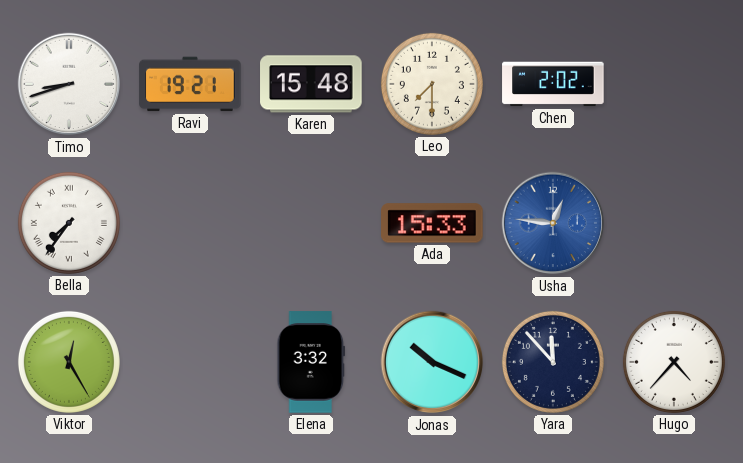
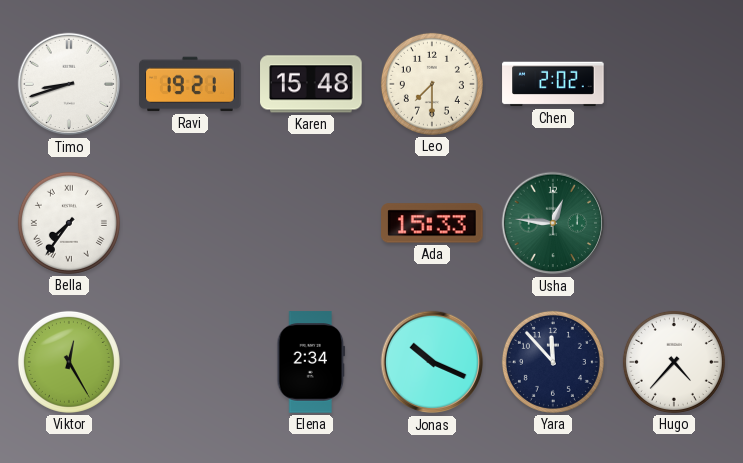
Usha dial: blue -> green
Elena: 3:32 -> 2:34
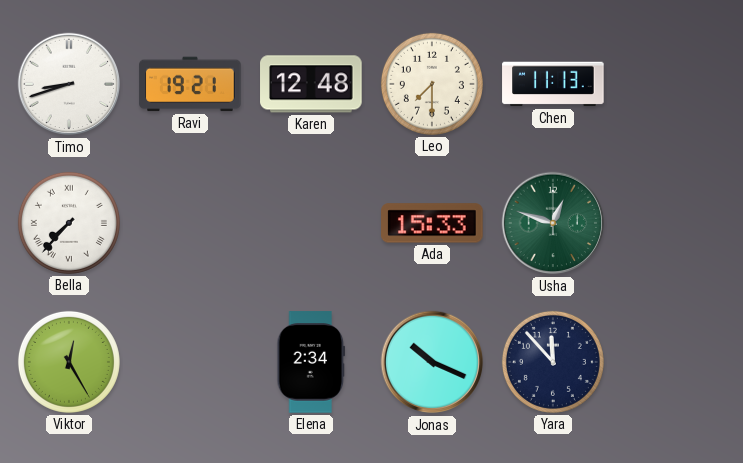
Karen: 15:48 -> 12:48
Chen: 2:02 -> 11:13
Bella: 7:36 -> 7:37
Usha: 12:46 -> 12:48
Hugo: 4:37 -> none
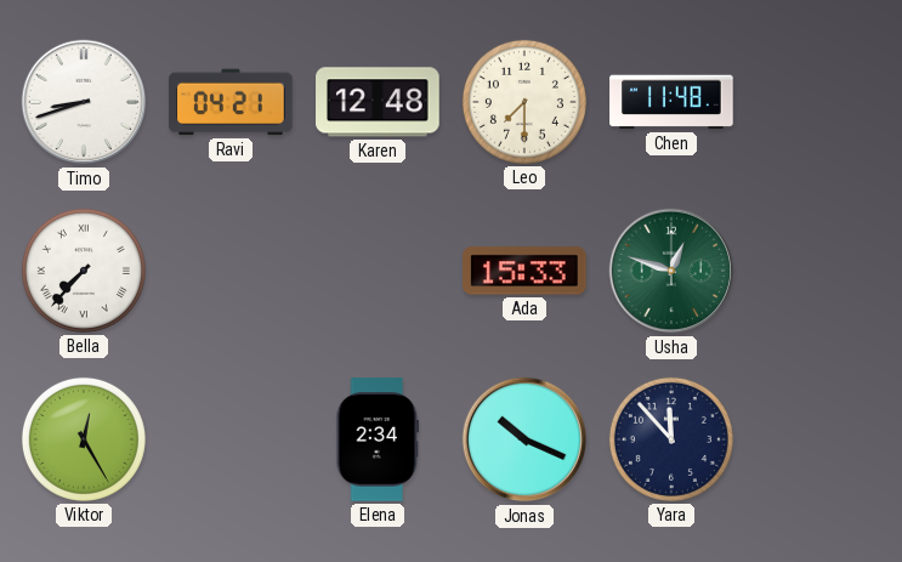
Ravi: 19:21 -> 04:21
Chen: 11:13 -> 11:48
